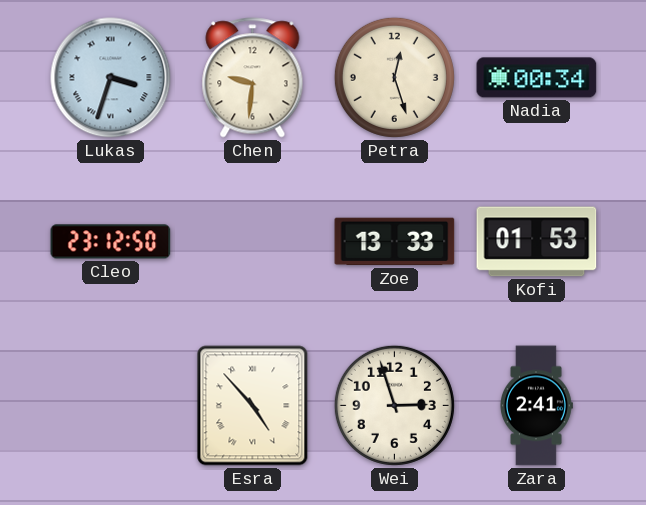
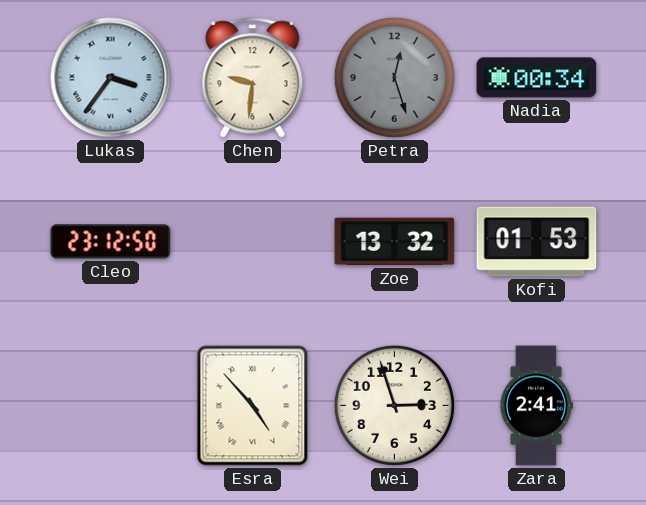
Lukas: 3:33 -> 3:36
Petra dial: cream -> grey
Zoe: 13:33 -> 13:32
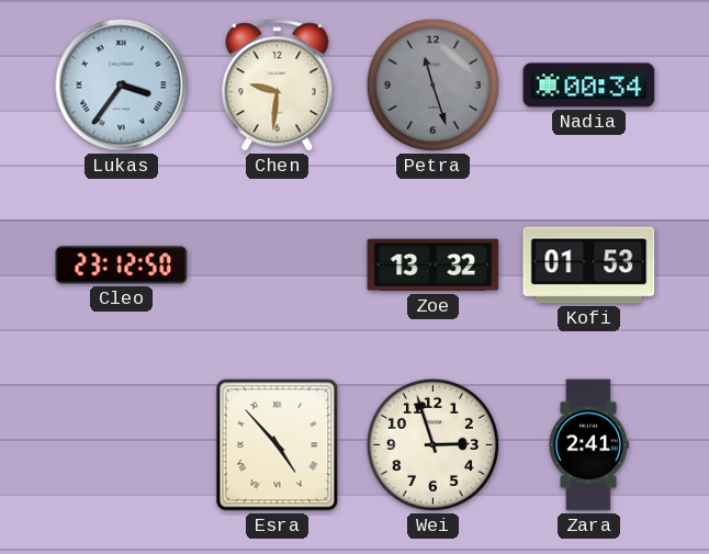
Petra: 12:27 -> 11:27
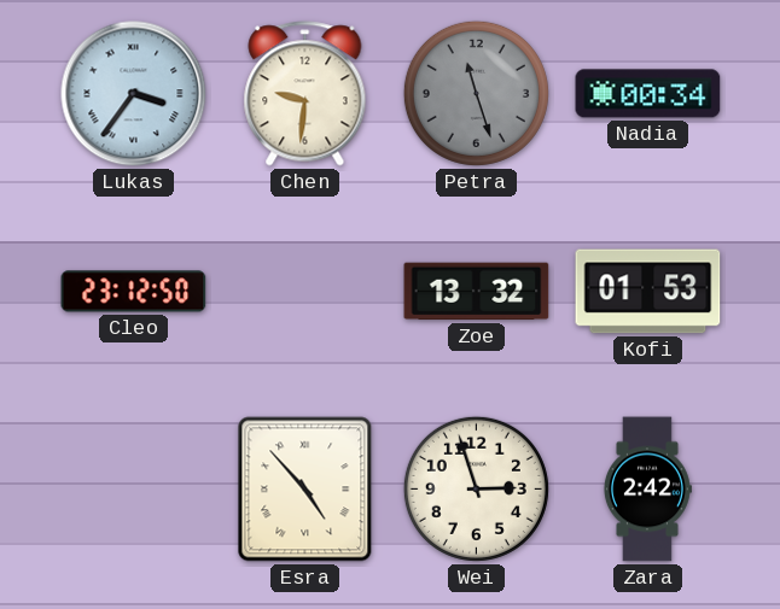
Zara: 2:41 -> 2:42
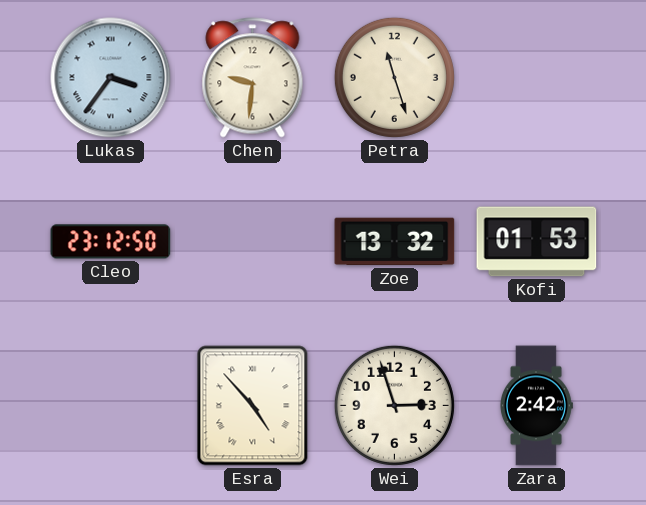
Petra dial: grey -> cream
Nadia: 00:34 -> none
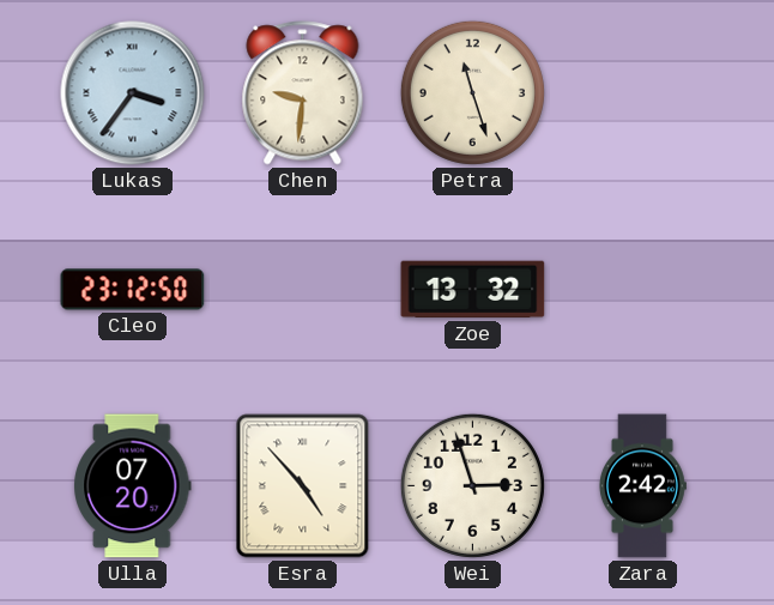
Kofi: 01:53 -> none
Ulla: none -> 07:20
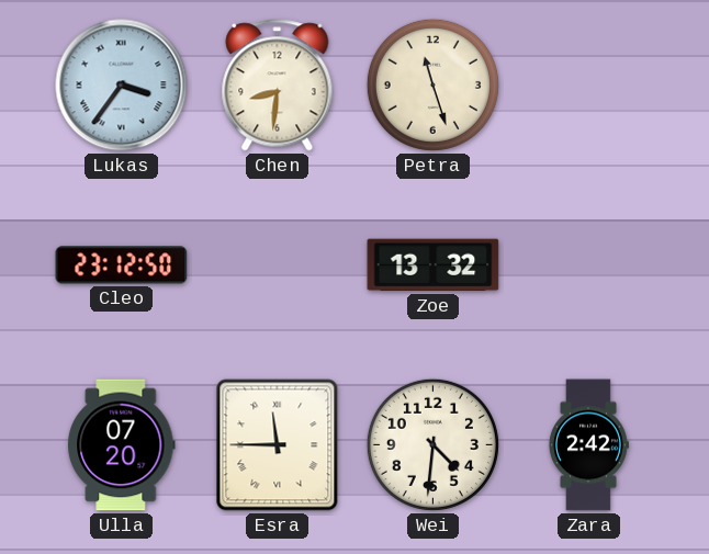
Chen: 9:31 -> 8:31
Esra: 4:53 -> 11:45
Wei: 2:57 -> 4:31
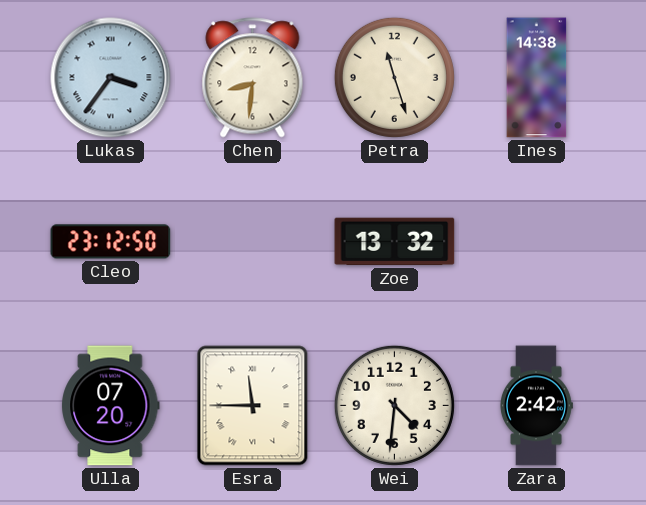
Ines: none -> 14:38
